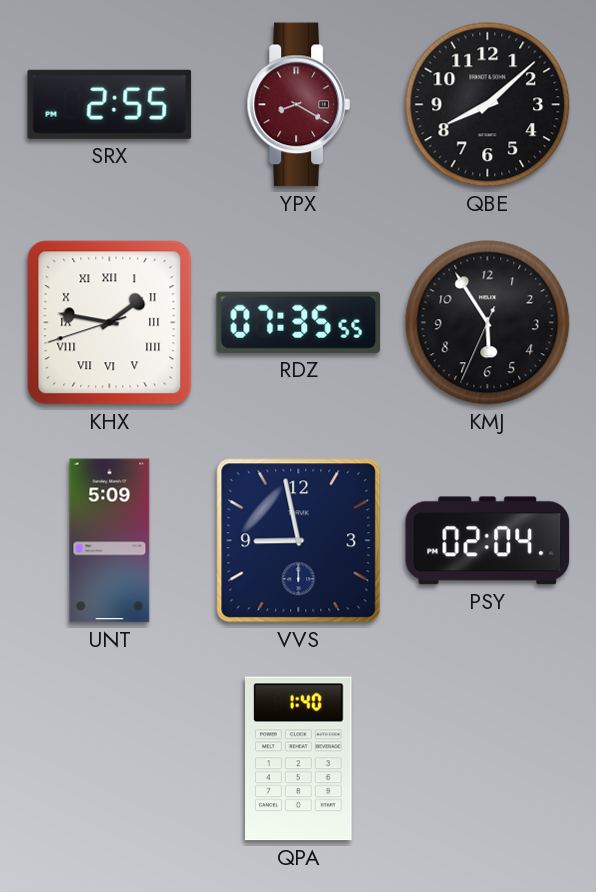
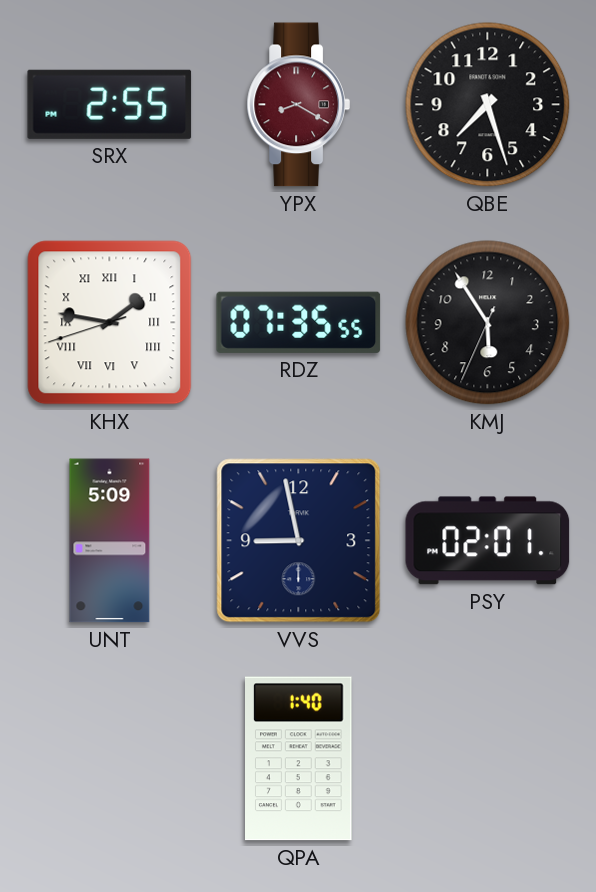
QBE: 8:08 -> 7:27
PSY: 02:04 -> 02:01
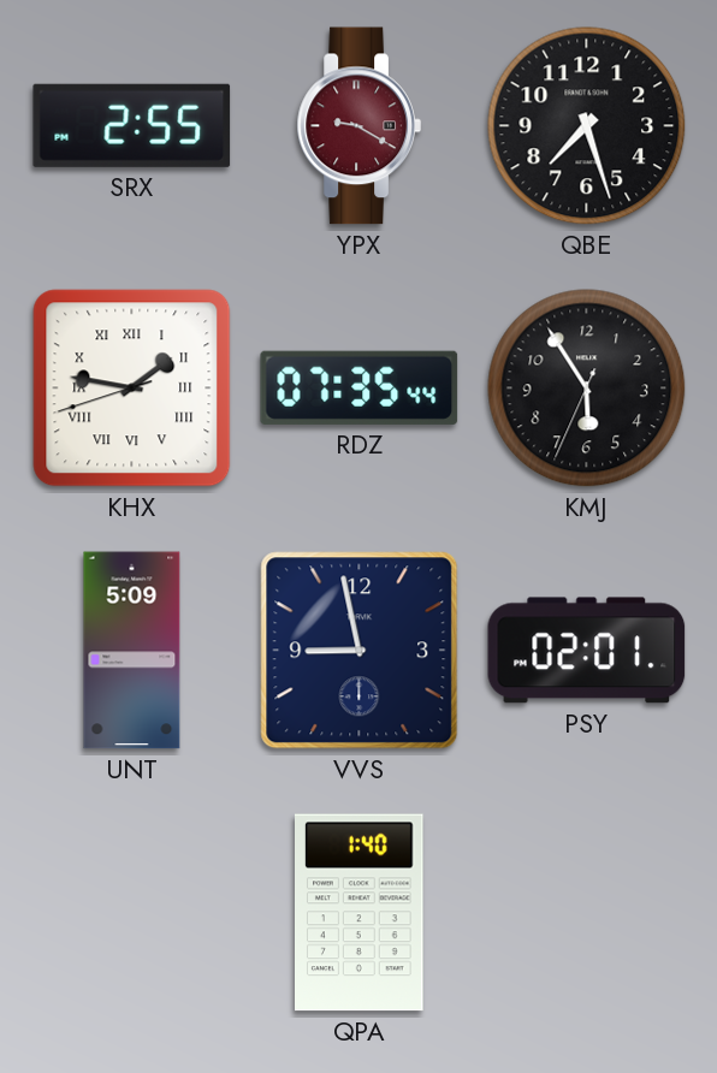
YPX: 8:20 -> 9:20
RDZ: 07:35:55 -> 07:35:44
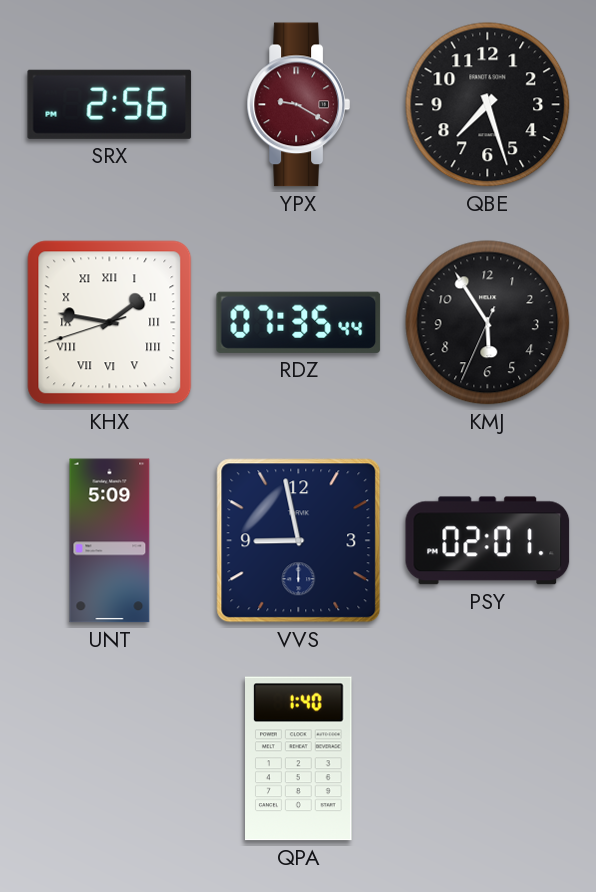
SRX: 2:55 -> 2:56
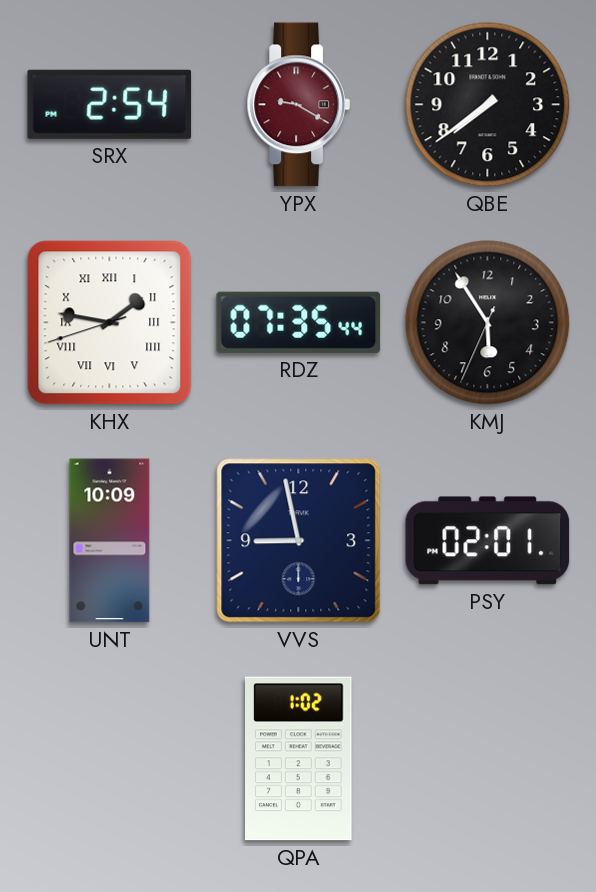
SRX: 2:56 -> 2:54
QBE: 7:27 -> 7:39
UNT: 5:09 -> 10:09
QPA: 1:40 -> 1:02
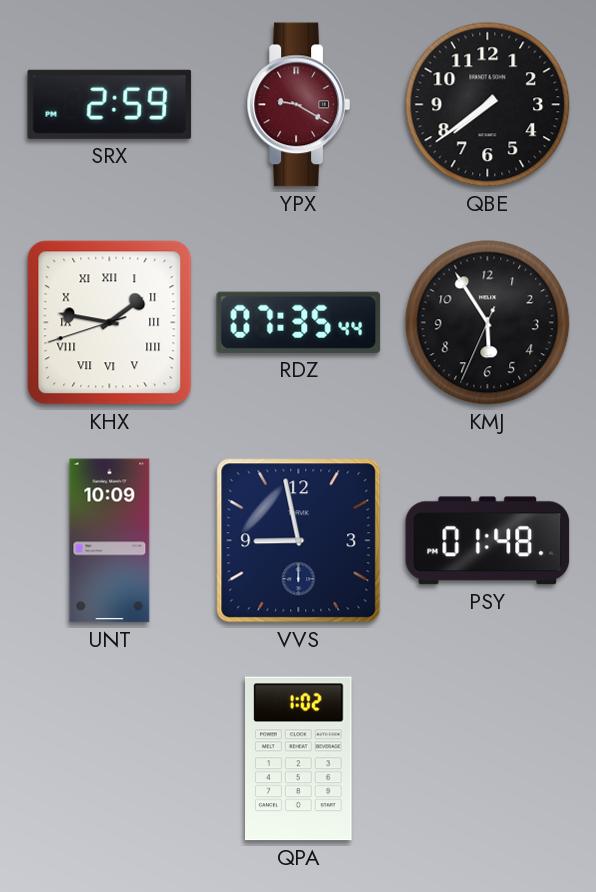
SRX: 2:54 -> 2:59
PSY: 02:01 -> 01:48
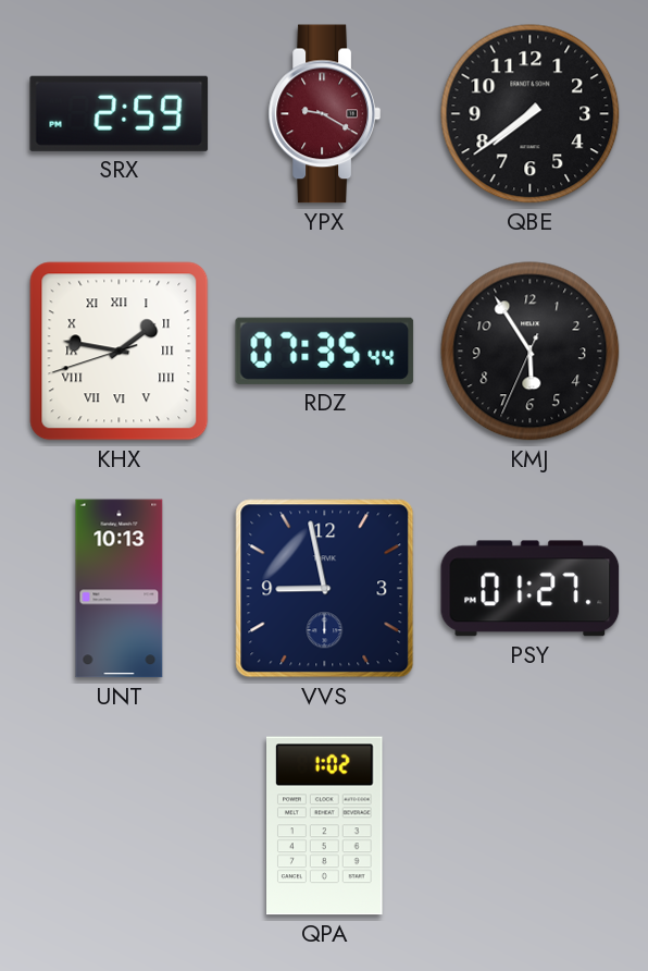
UNT: 10:09 -> 10:13
PSY: 01:48 -> 01:27
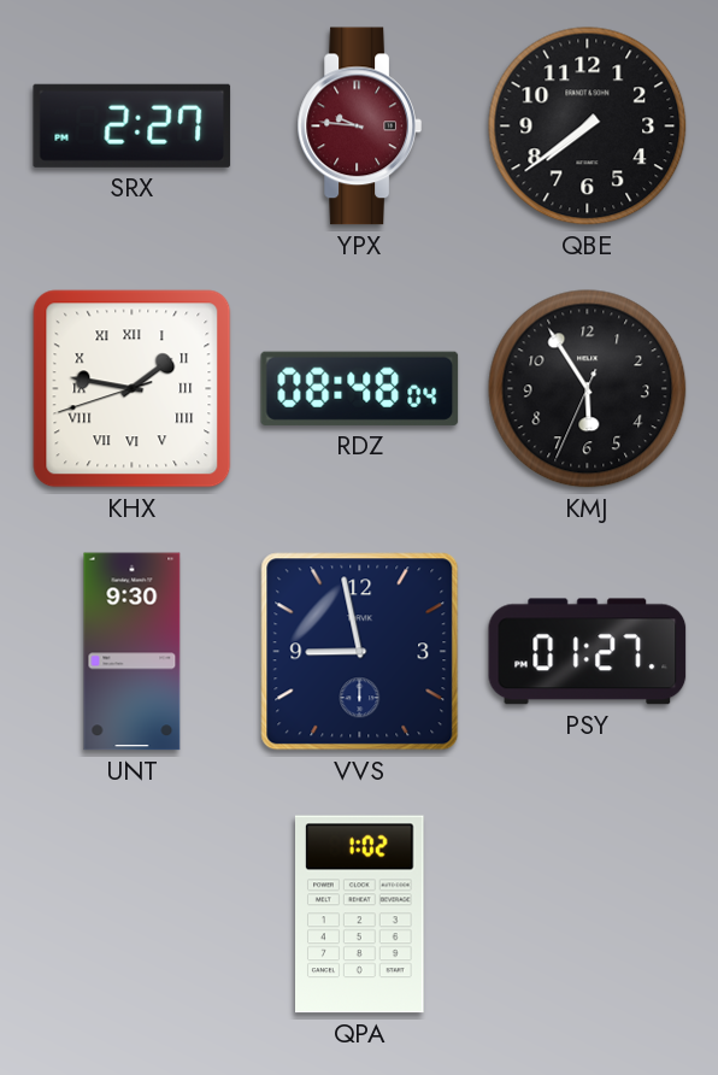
SRX: 2:59 -> 2:27
YPX: 9:20 -> 9:46
RDZ: 07:35 -> 08:48
UNT: 10:13 -> 9:30
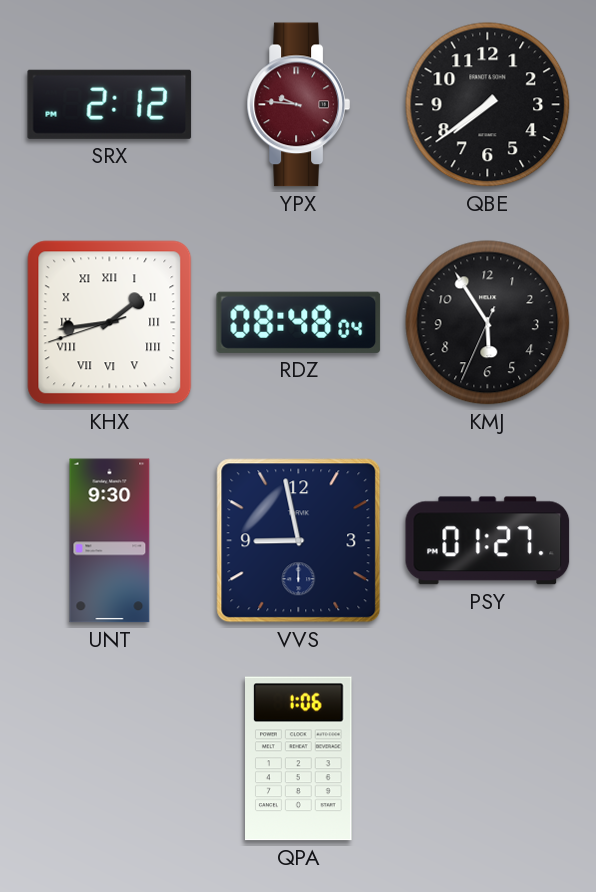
SRX: 2:27 -> 2:12
KHX: 1:46 -> 1:43
QPA: 1:02 -> 1:06
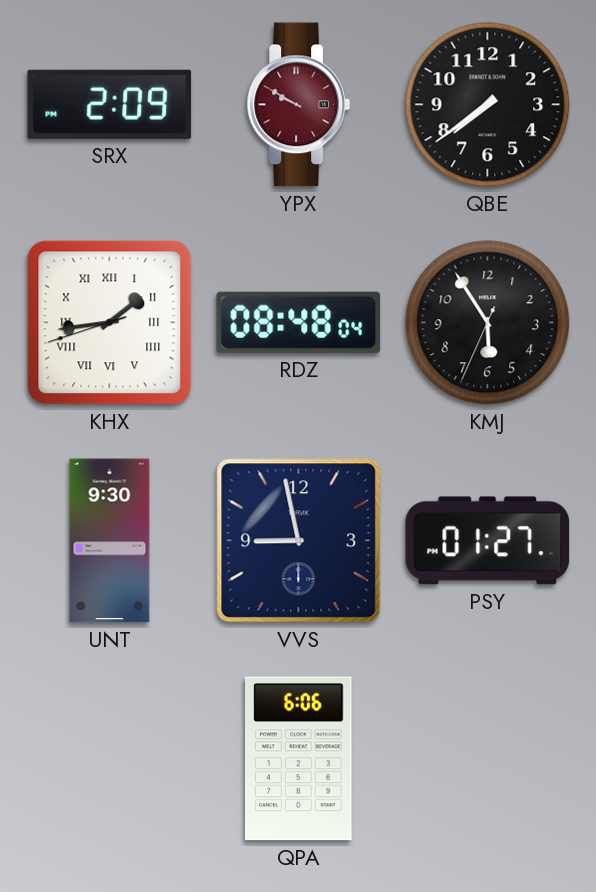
SRX: 2:12 -> 2:09
YPX: 9:46 -> 9:50
QPA: 1:06 -> 6:06
